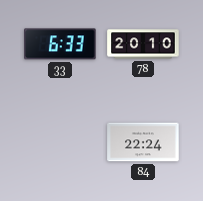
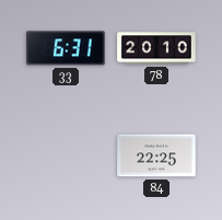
33: 6:33 -> 6:31
84: 22:24 -> 22:25
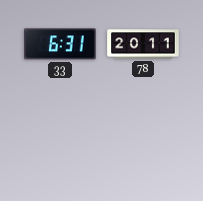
78: 20:10 -> 20:11
84: 22:25 -> none
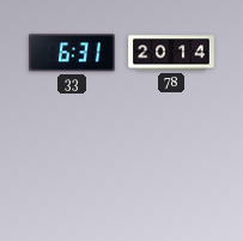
78: 20:11 -> 20:14
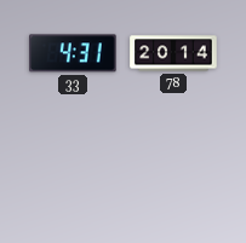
33: 6:31 -> 4:31
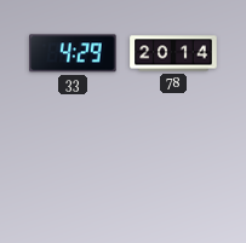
33: 4:31 -> 4:29
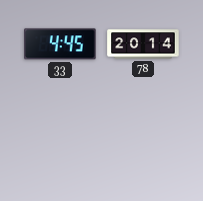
33: 4:29 -> 4:45
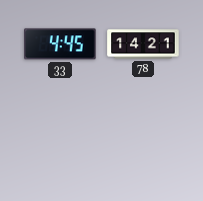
78: 20:14 -> 14:21
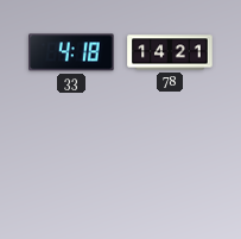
33: 4:45 -> 4:18
